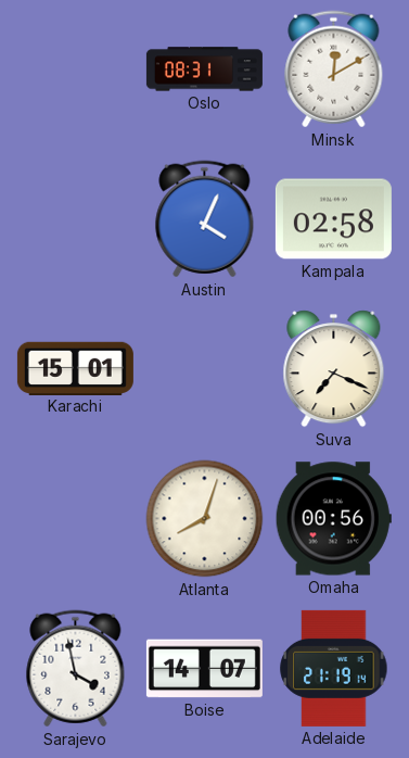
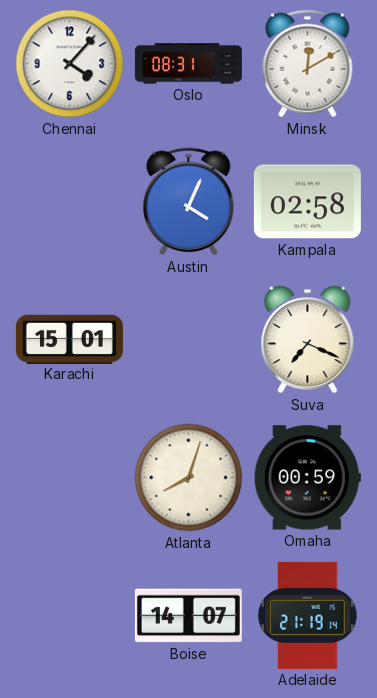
Chennai: none -> 4:07
Omaha: 00:56 -> 00:59
Sarajevo: 3:58 -> none
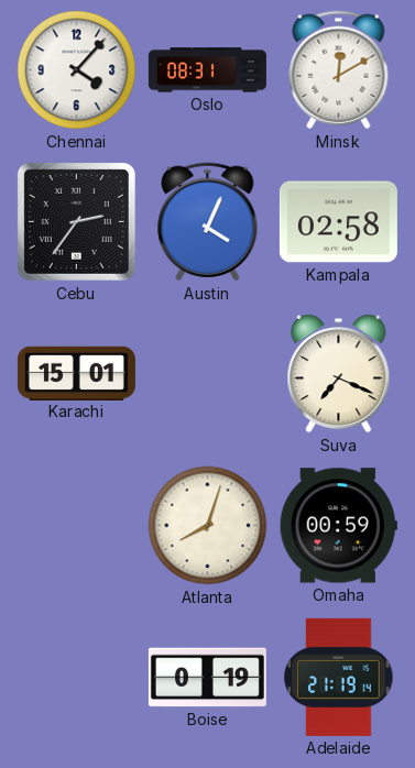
Cebu: none -> 2:36
Boise: 14:07 -> 0:19
